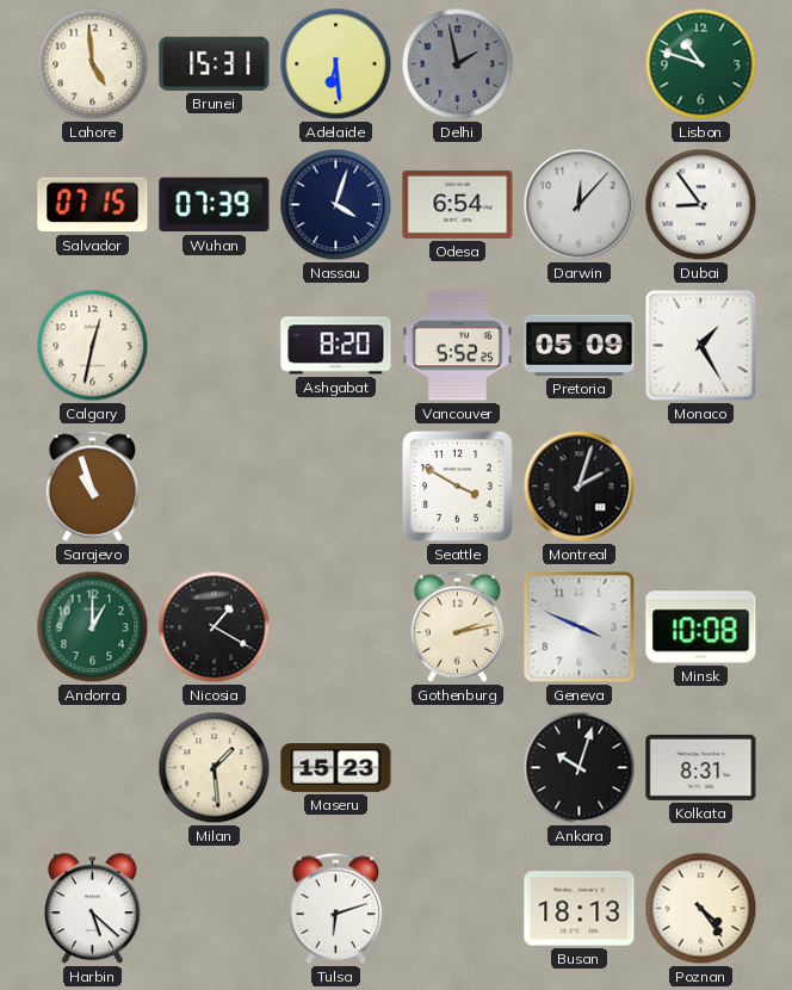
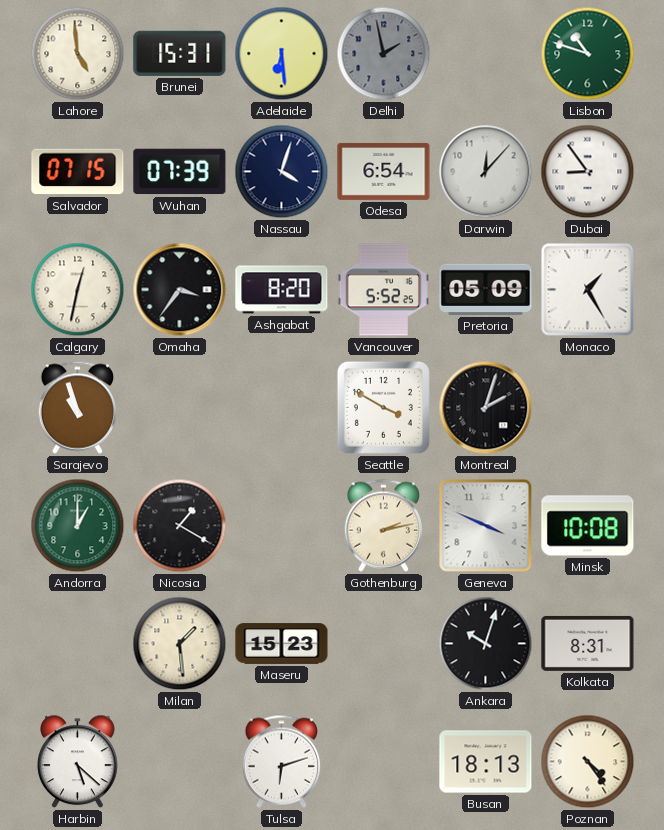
Omaha: none -> 3:36
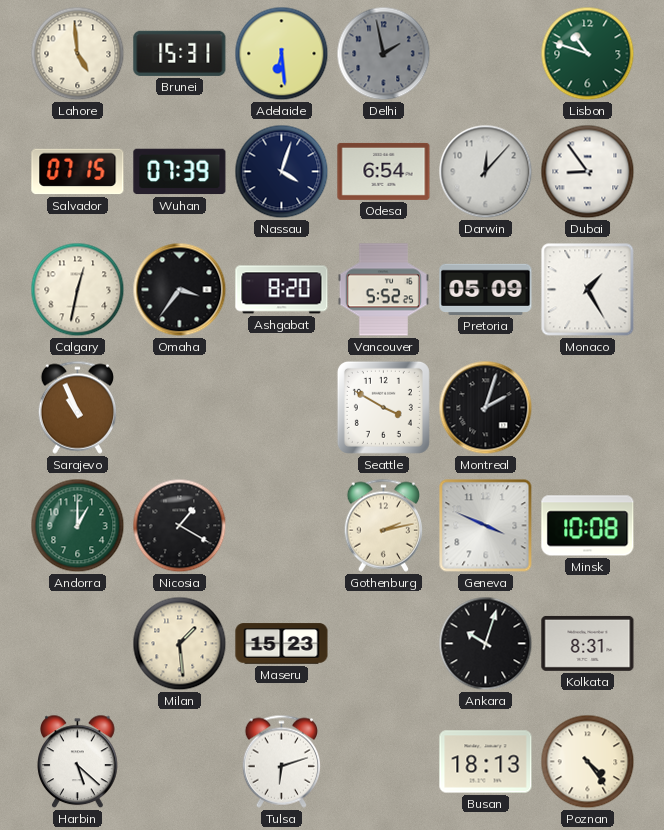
Sarajevo: 10:57 -> 10:56
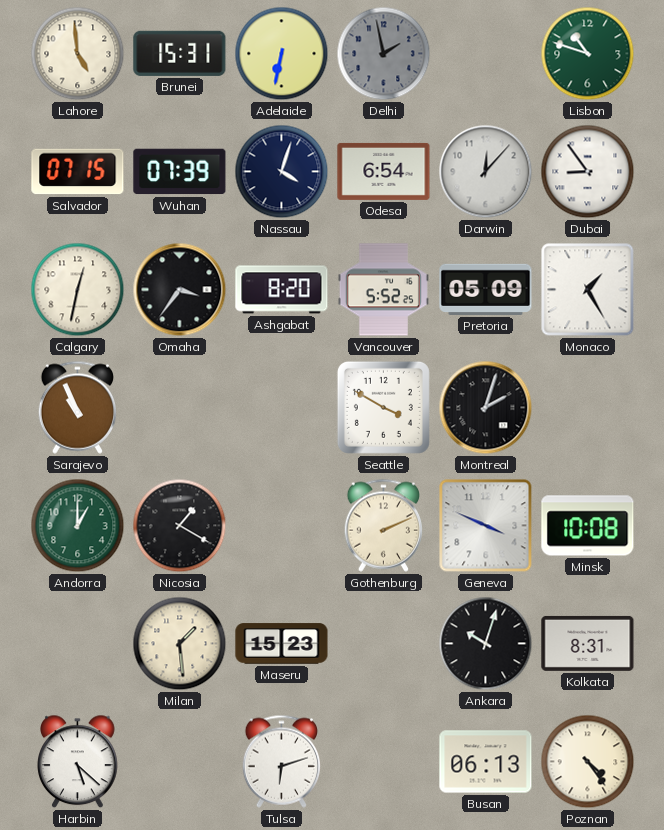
Adelaide: 6:29 -> 6:32
Gothenburg: 2:13 -> 2:11
Busan: 18:13 -> 06:13
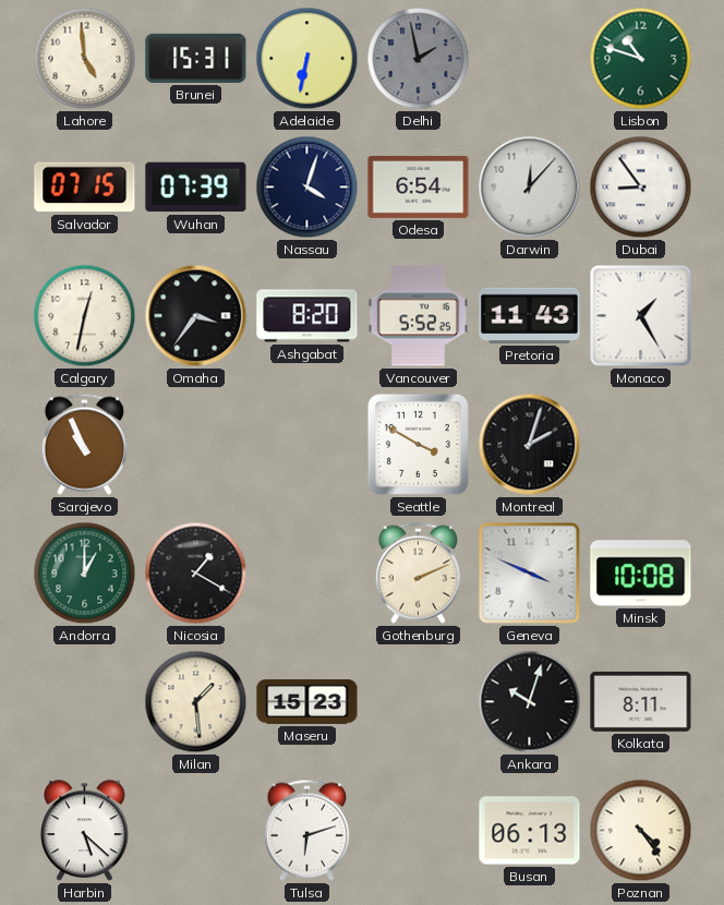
Pretoria: 05:09 -> 11:43
Kolkata: 8:31 -> 8:11
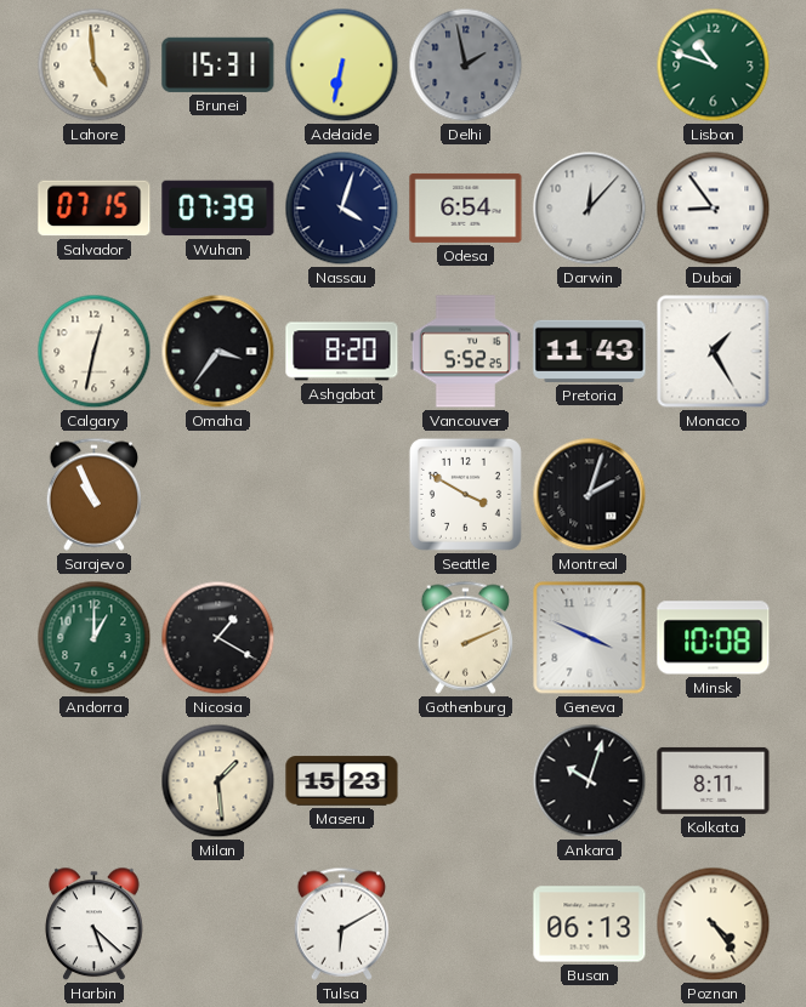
Tulsa: 6:12 -> 6:10
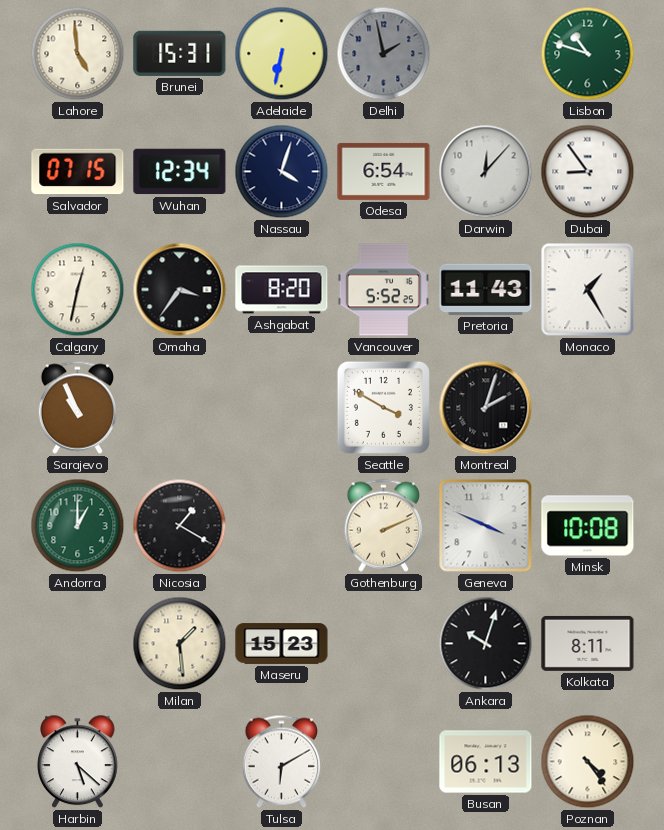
Wuhan: 07:39 -> 12:34
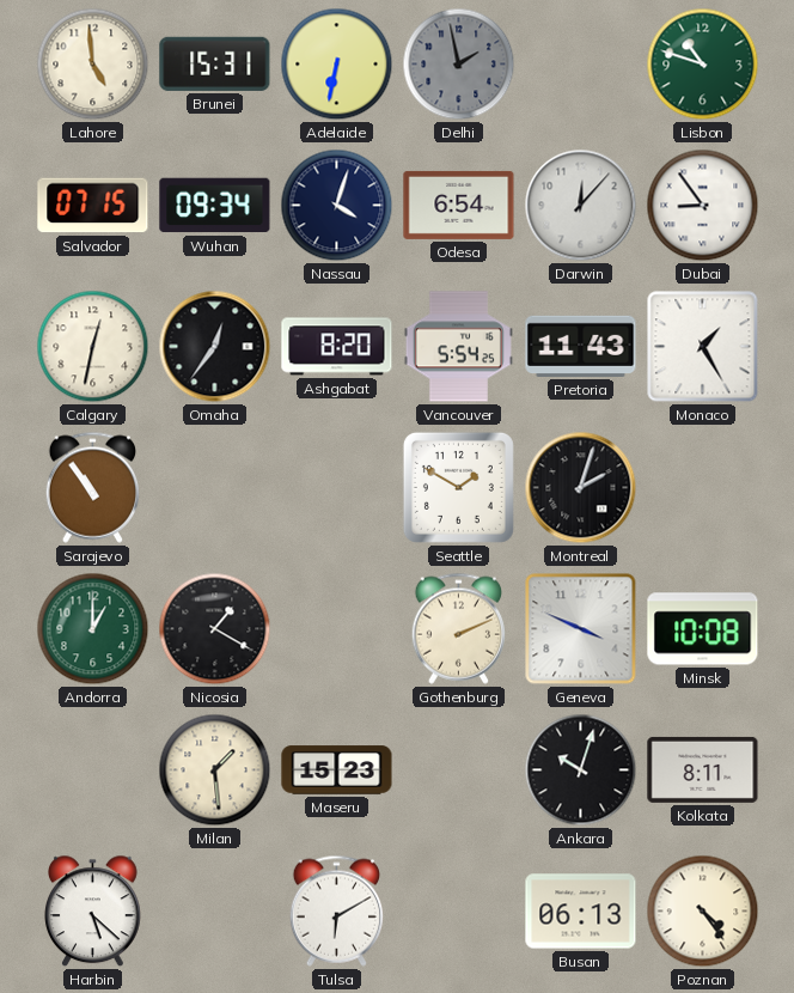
Wuhan: 12:34 -> 09:34
Omaha: 3:36 -> 12:36
Vancouver: 5:52 -> 5:54
Sarajevo: 10:56 -> 10:54
Seattle: 3:50 -> 1:50
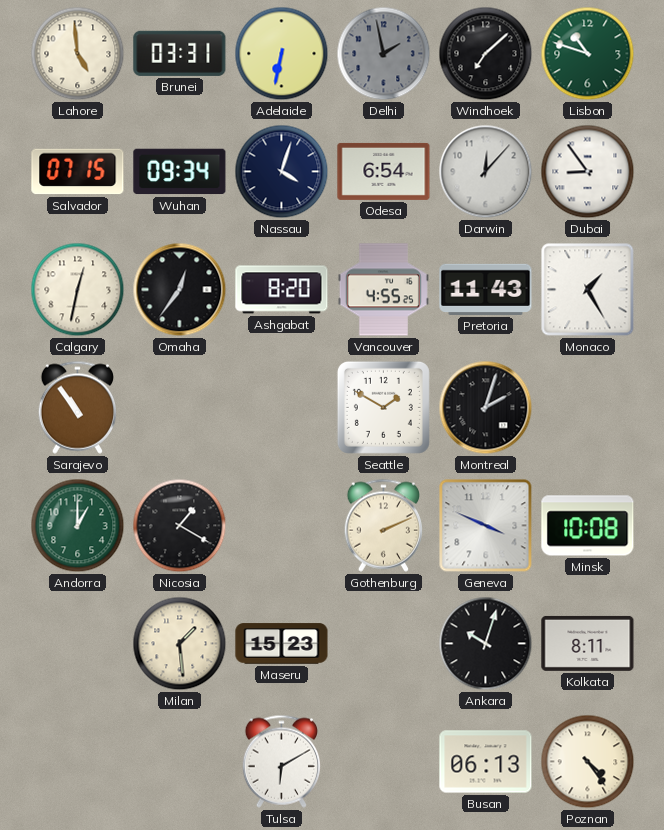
Brunei: 15:31 -> 03:31
Windhoek: none -> 7:08
Vancouver: 5:54 -> 4:55
Harbin: 5:22 -> none
